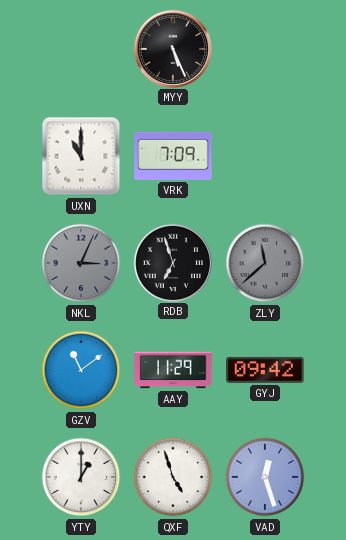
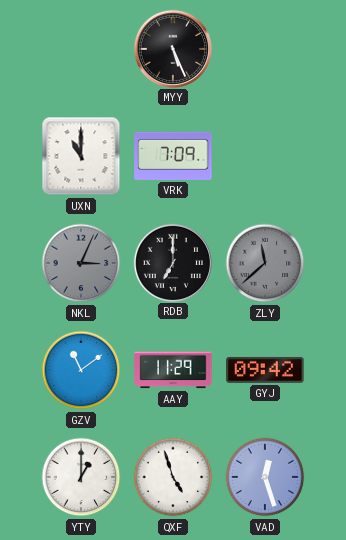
RDB: 6:57 -> 7:00
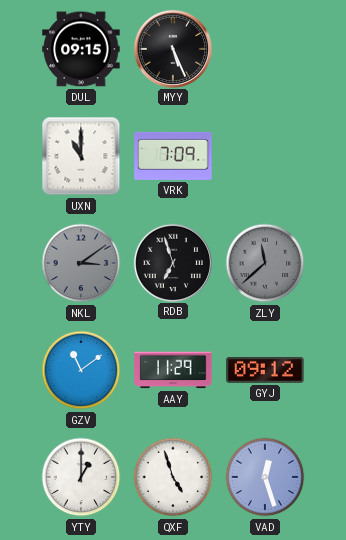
DUL: none -> 09:15
NKL: 3:04 -> 3:09
RDB: 7:00 -> 6:57
GYJ: 09:42 -> 09:12
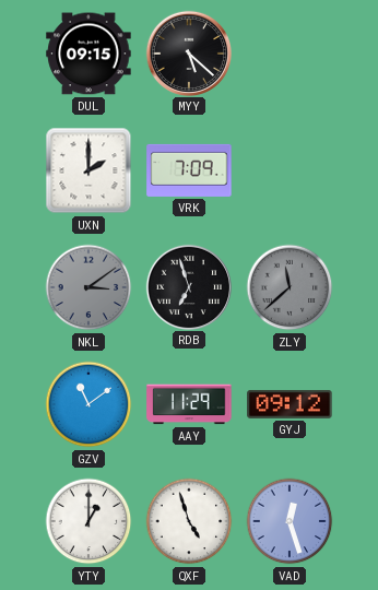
MYY: 5:26 -> 5:22
UXN: 11:00 -> 2:00
